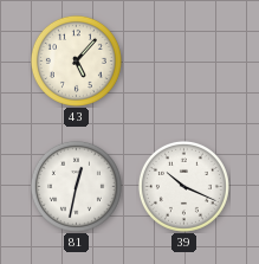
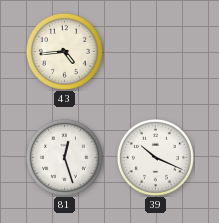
43: 5:07 -> 4:44
81: 12:32 -> 12:27
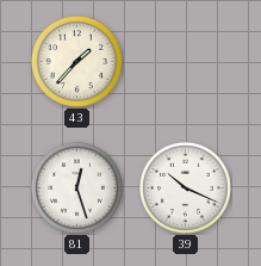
43: 4:44 -> 1:37
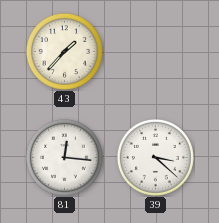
81: 12:27 -> 12:16
39: 10:19 -> 3:22
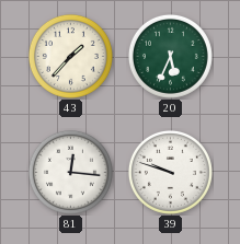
20: none -> 5:34
39: 3:22 -> 9:48
